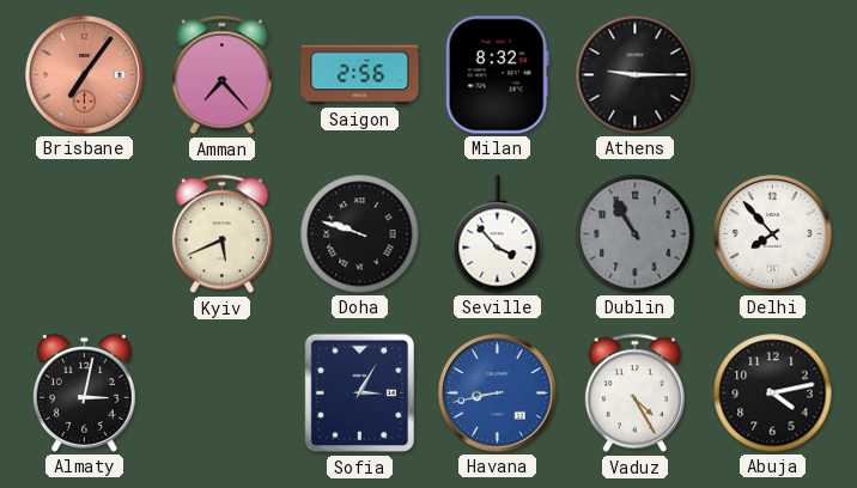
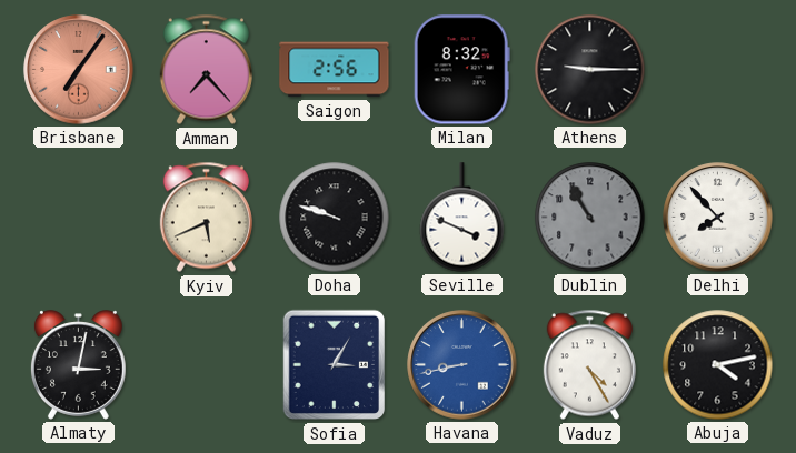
Seville: 3:53 -> 3:49
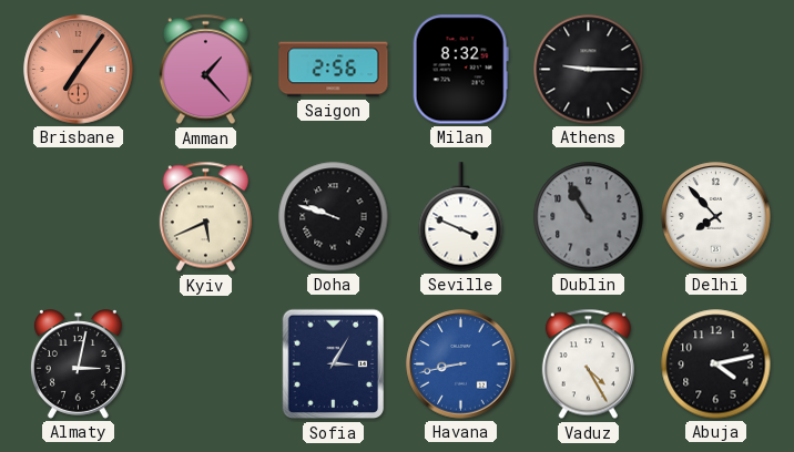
Amman: 7:23 -> 1:23
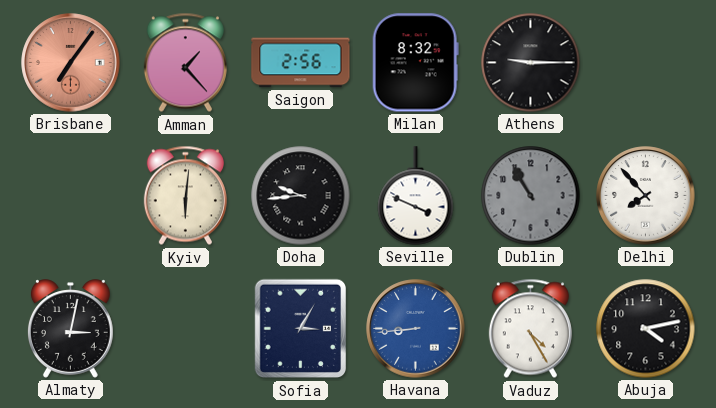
Kyiv: 5:41 -> 6:01
Doha: 9:48 -> 9:44
Havana: 8:43 -> 8:44
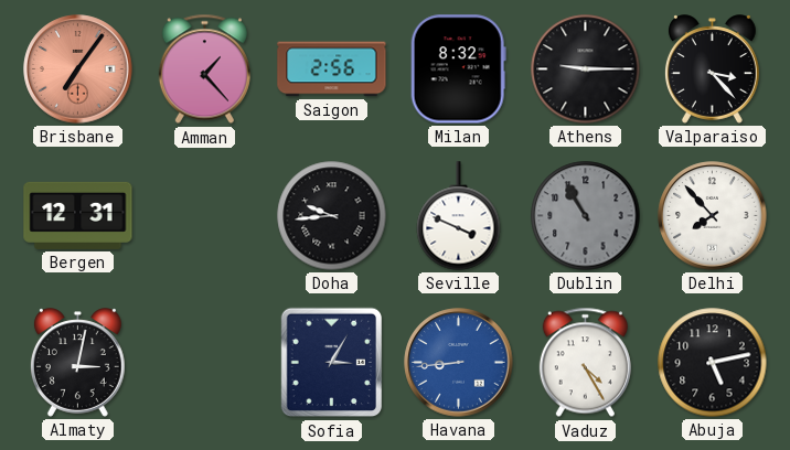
Valparaiso: none -> 3:23
Bergen: none -> 12:31
Kyiv: 6:01 -> none
Abuja: 4:13 -> 5:13
